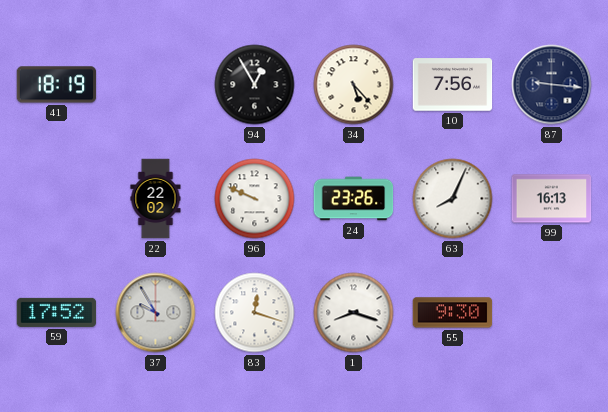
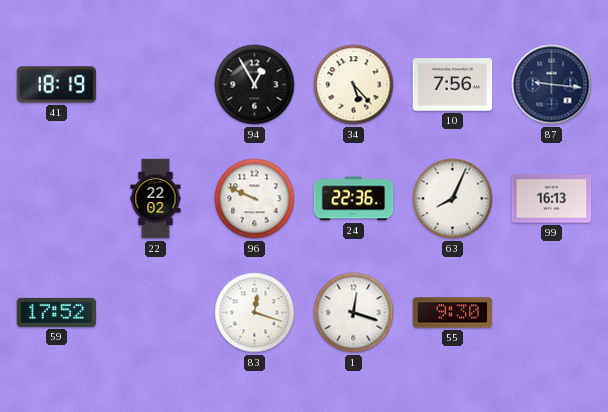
24: 23:26 -> 22:36
37: 9:55 -> none
1: 8:18 -> 12:18
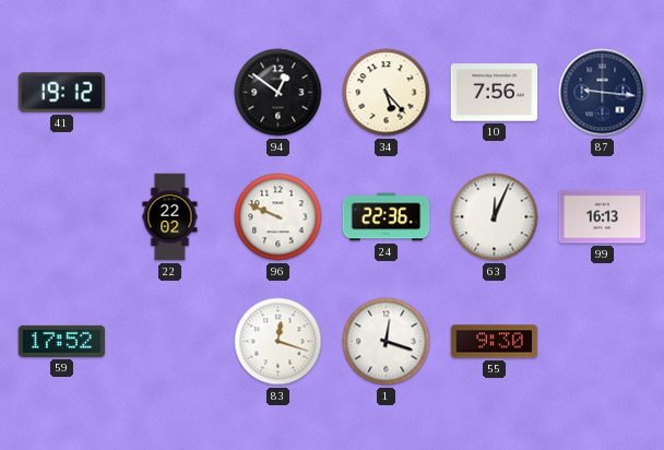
41: 18:19 -> 19:12
94: 12:55 -> 12:51
63: 8:04 -> 12:04
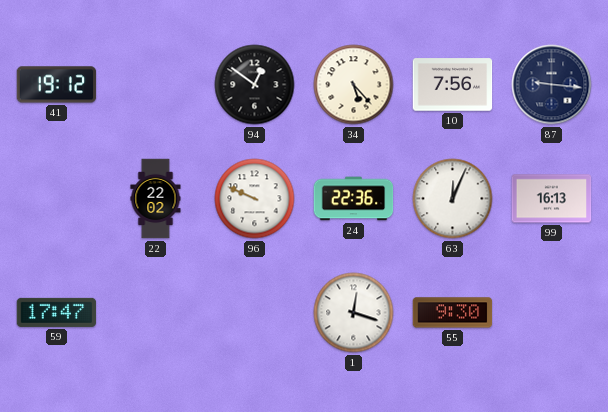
59: 17:52 -> 17:47
83: 12:18 -> none
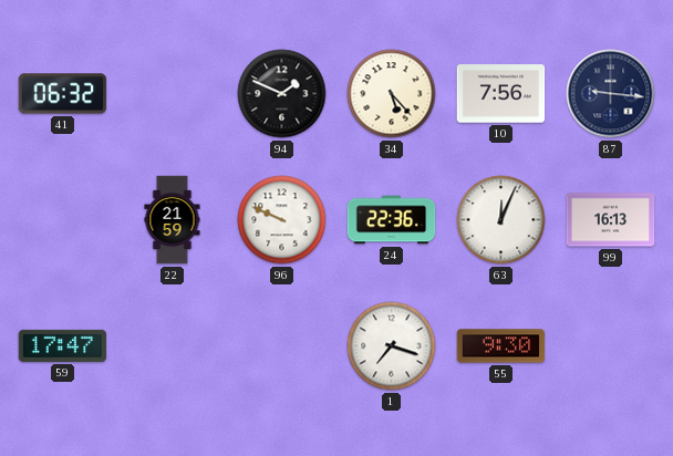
41: 19:12 -> 06:32
94: 12:51 -> 1:49
22: 22:02 -> 21:59
1: 12:18 -> 7:18
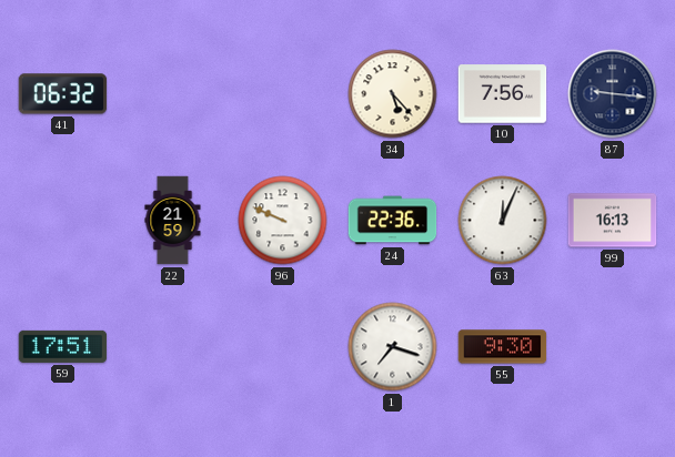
94: 1:49 -> none
59: 17:47 -> 17:51
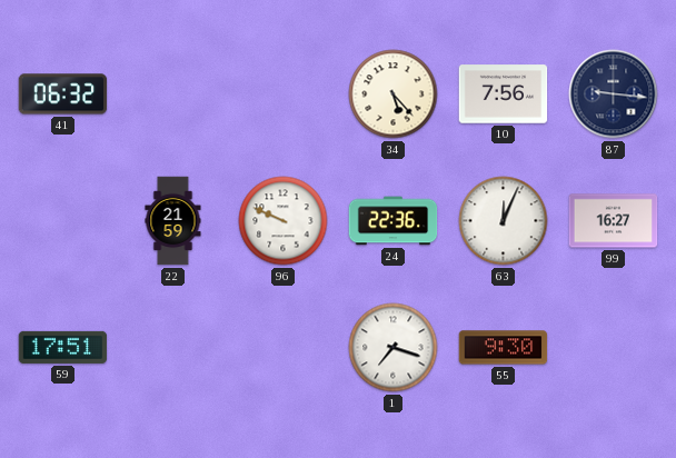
99: 16:13 -> 16:27
